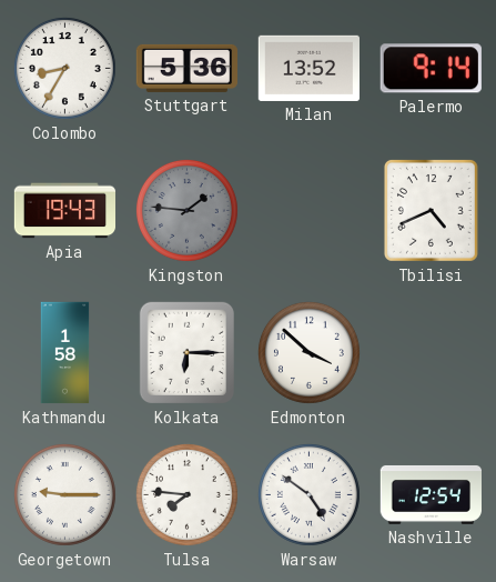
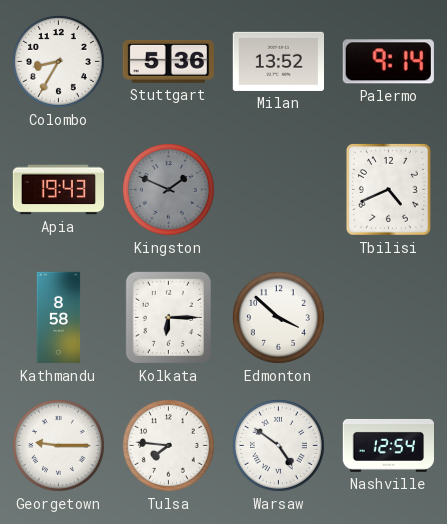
Kingston: 1:46 -> 1:49
Kathmandu: 1:58 -> 8:58
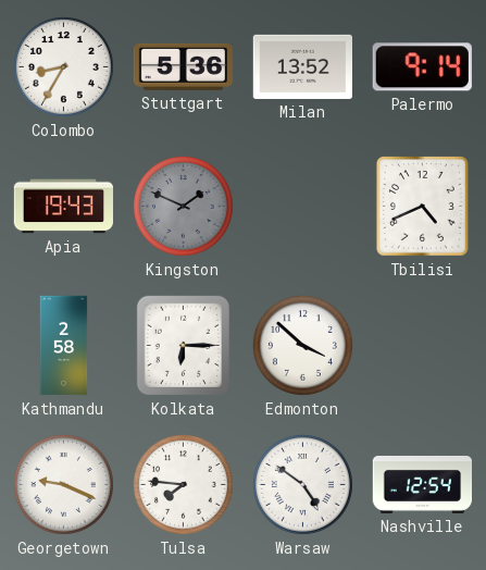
Kathmandu: 8:58 -> 2:58
Georgetown: 9:15 -> 9:19
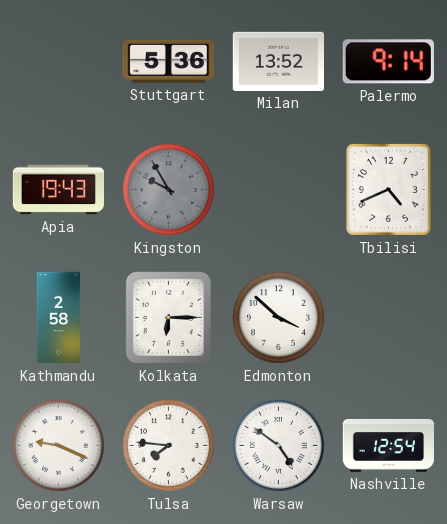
Colombo: 8:35 -> none
Kingston: 1:49 -> 9:55
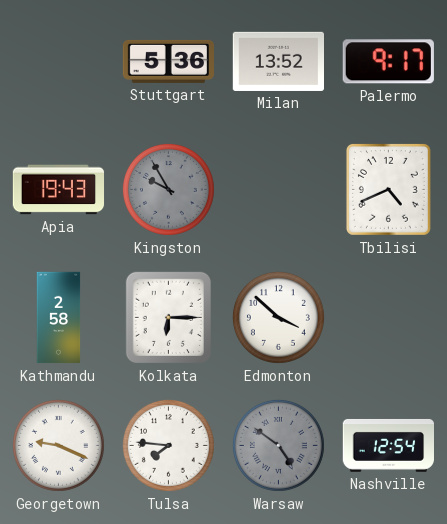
Palermo: 9:14 -> 9:17
Warsaw dial: white -> grey
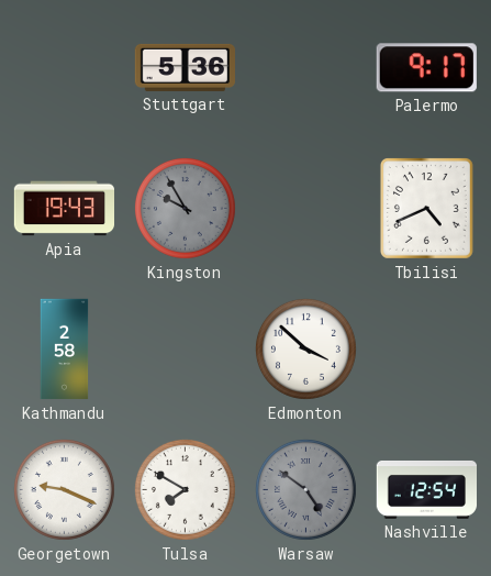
Milan: 13:52 -> none
Kolkata: 6:15 -> none
Tulsa: 7:46 -> 7:50
